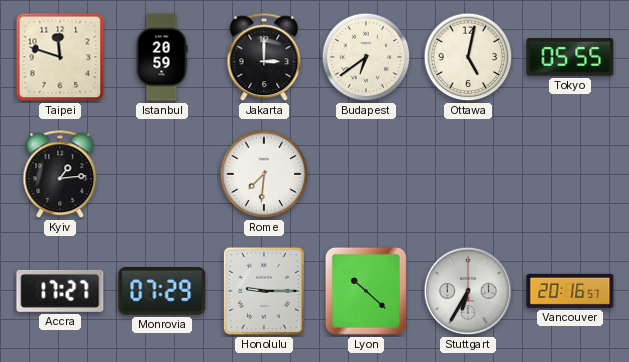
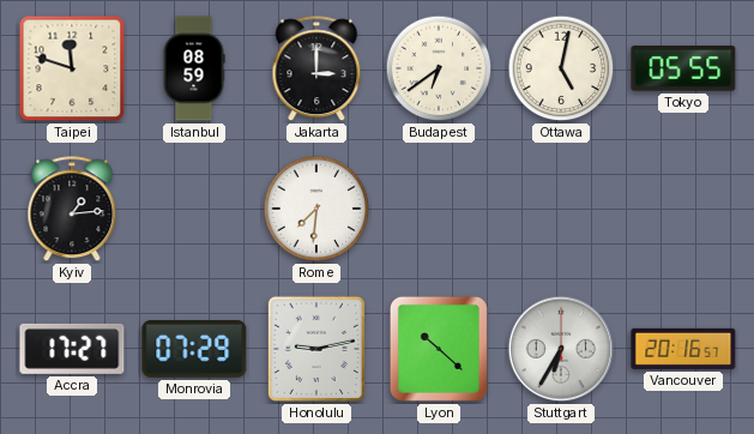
Istanbul: 20:59 -> 08:59
Honolulu: 9:15 -> 9:13
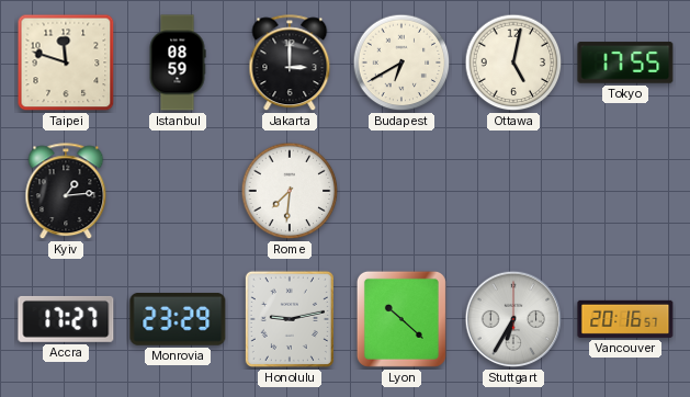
Budapest: 6:39 -> 6:40
Tokyo: 05:55 -> 17:55
Monrovia: 07:29 -> 23:29
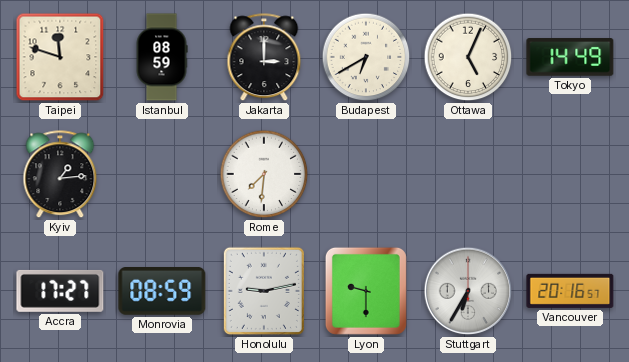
Ottawa: 5:02 -> 5:04
Tokyo: 17:55 -> 14:49
Monrovia: 23:29 -> 08:59
Lyon: 10:22 -> 9:30
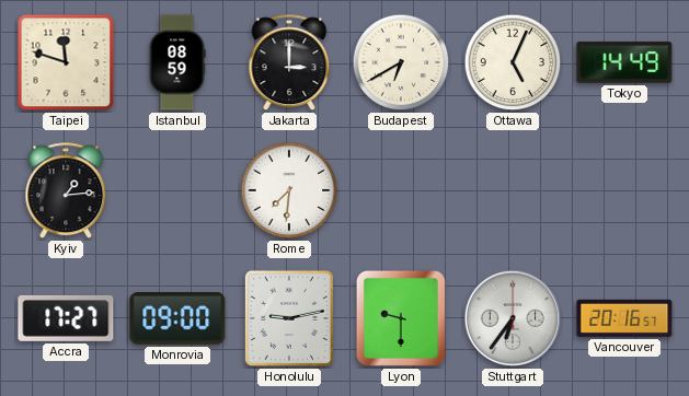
Monrovia: 08:59 -> 09:00
Stuttgart: 6:35 -> 6:36
